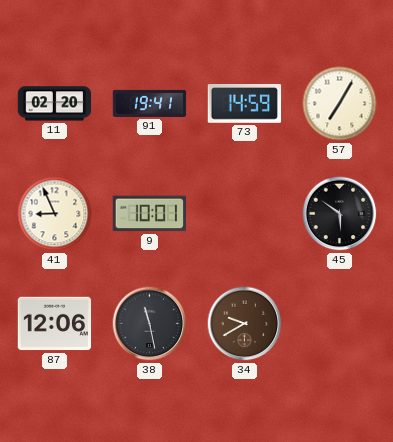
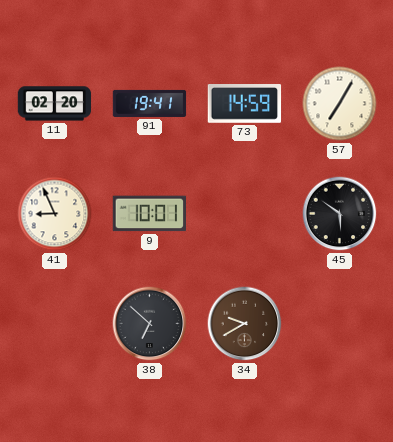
87: 12:06 -> none
38: 11:28 -> 6:52
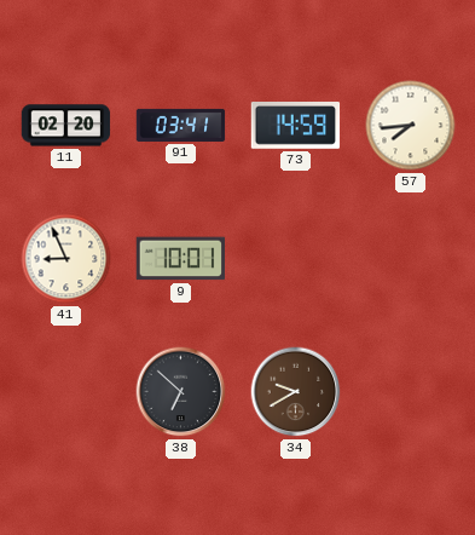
91: 19:41 -> 03:41
57: 7:05 -> 7:44
45: 5:51 -> none
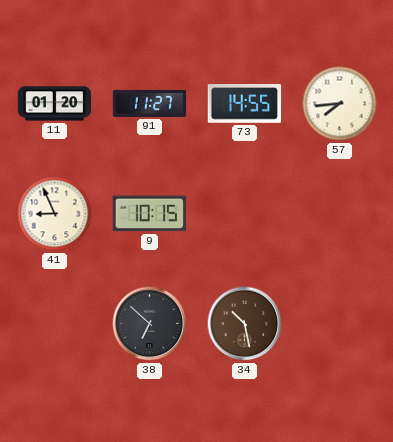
11: 02:20 -> 01:20
91: 03:41 -> 11:27
73: 14:59 -> 14:55
9: 10:01 -> 10:15
34: 9:40 -> 10:28
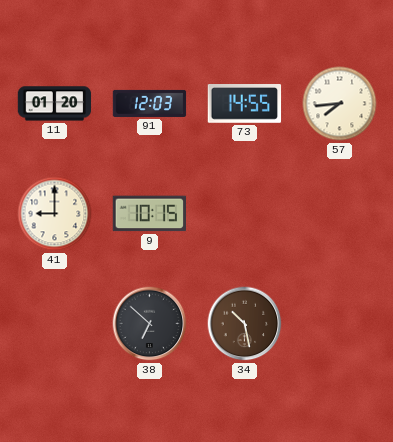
91: 11:27 -> 12:03
41: 8:56 -> 9:00
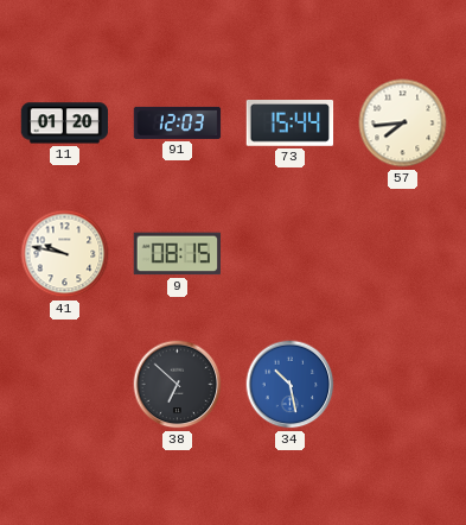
73: 14:55 -> 15:44
41: 9:00 -> 9:47
9: 10:15 -> 08:15
34 dial: brown -> blue
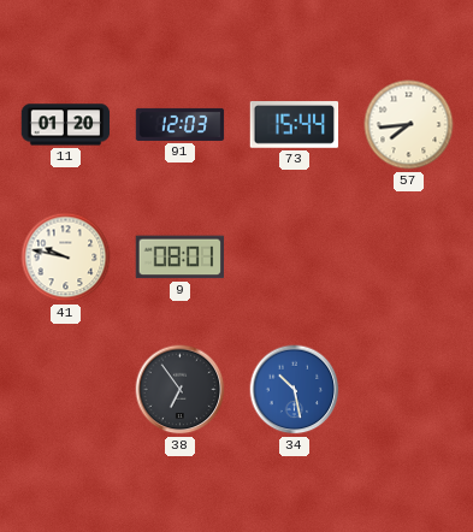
9: 08:15 -> 08:01
38: 6:52 -> 6:54
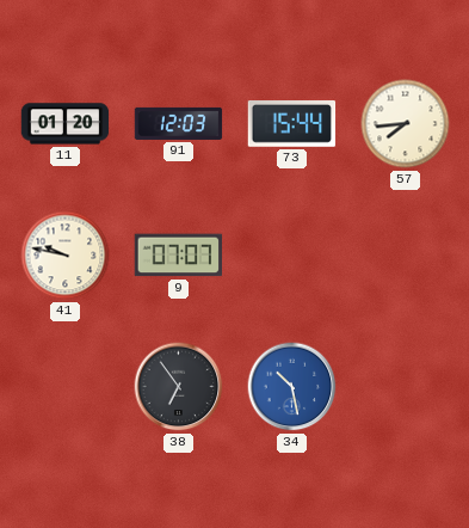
9: 08:01 -> 07:07
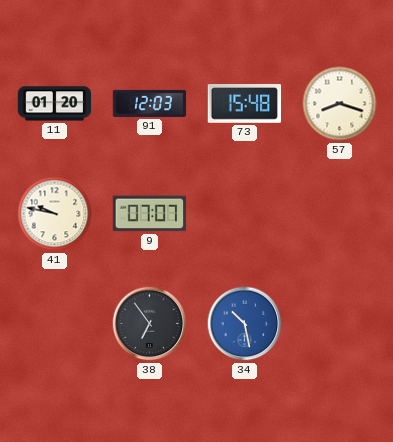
73: 15:44 -> 15:48
57: 7:44 -> 8:18
